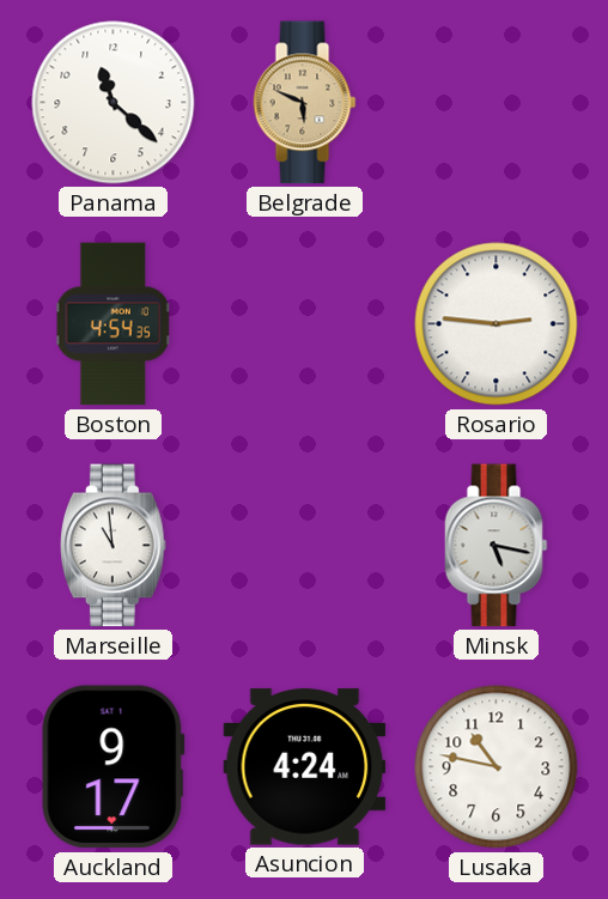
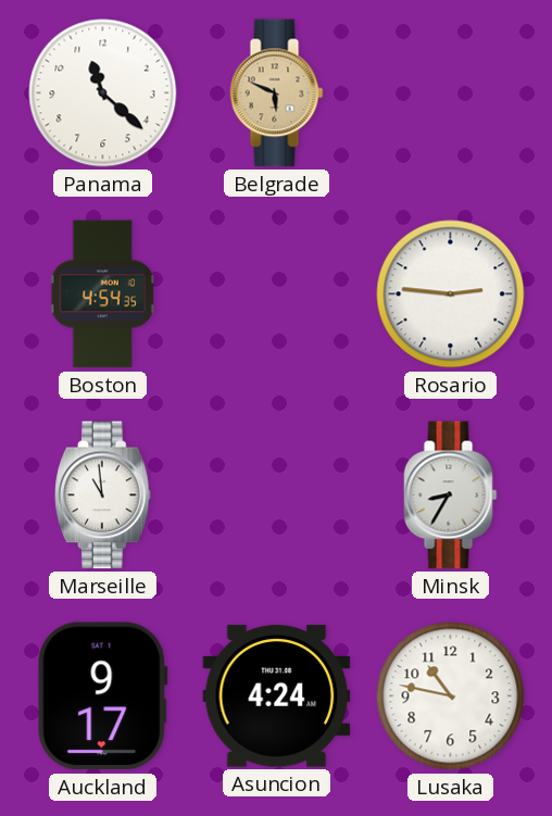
Minsk: 5:17 -> 8:35
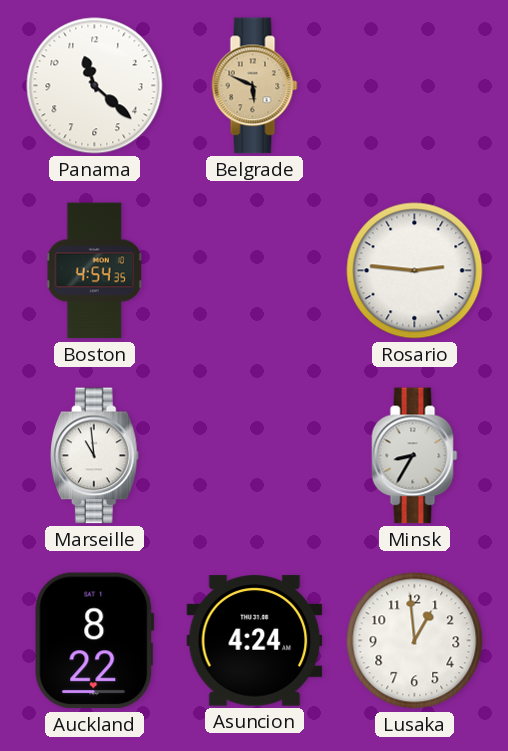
Auckland: 9:17 -> 8:22
Lusaka: 10:47 -> 12:59
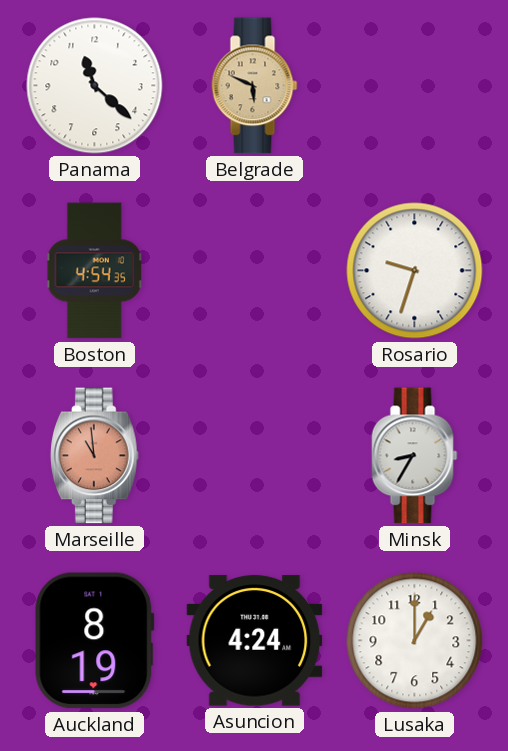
Rosario: 2:46 -> 9:33
Marseille dial: white -> salmon
Auckland: 8:22 -> 8:19
Lusaka: 12:59 -> 1:00
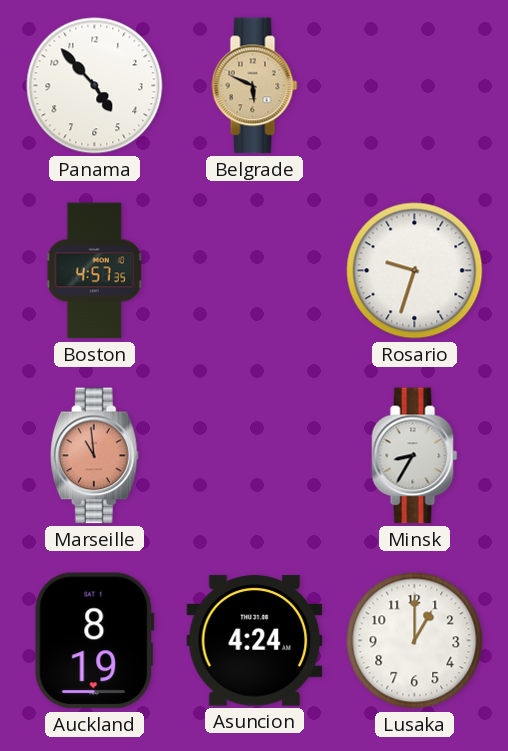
Panama: 11:22 -> 4:53
Boston: 4:54 -> 4:57
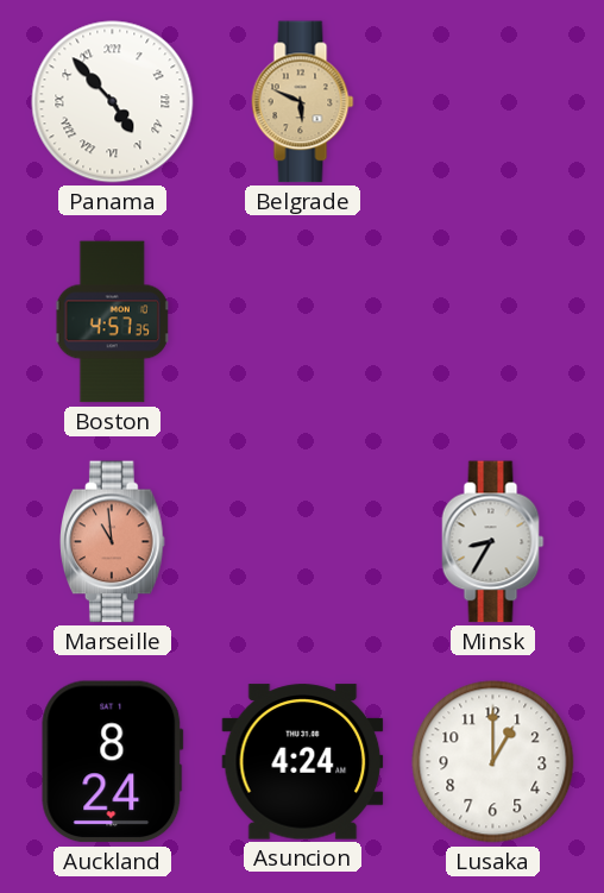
Panama numerals: Arabic -> Roman
Rosario: 9:33 -> none
Auckland: 8:19 -> 8:24
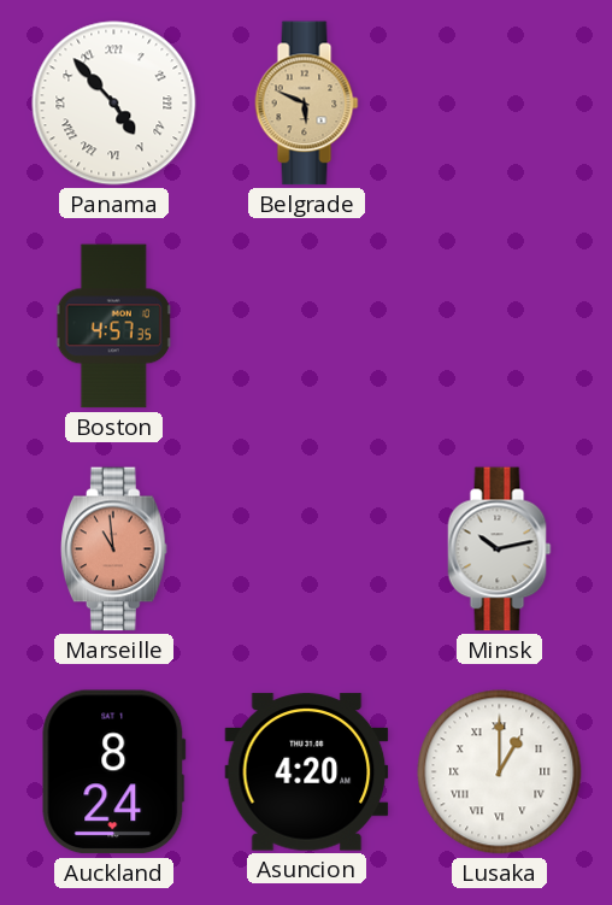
Minsk: 8:35 -> 10:13
Asuncion: 4:24 -> 4:20
Lusaka numerals: Arabic -> Roman
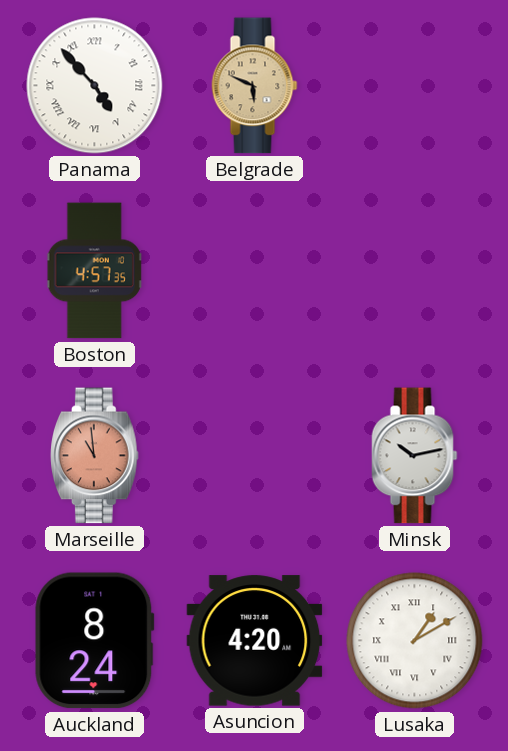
Lusaka: 1:00 -> 1:10
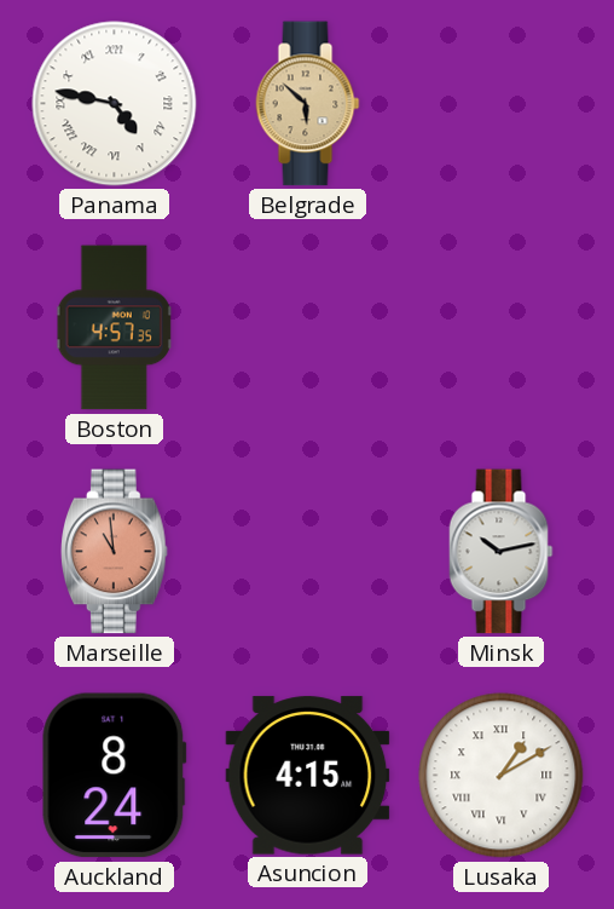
Panama: 4:53 -> 4:47
Belgrade: 5:49 -> 5:52
Asuncion: 4:20 -> 4:15
